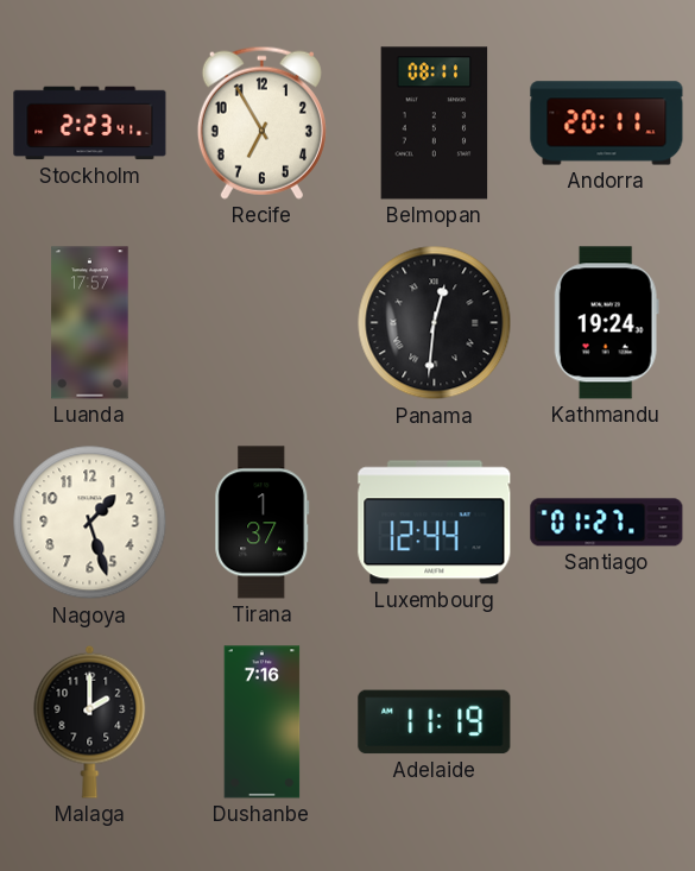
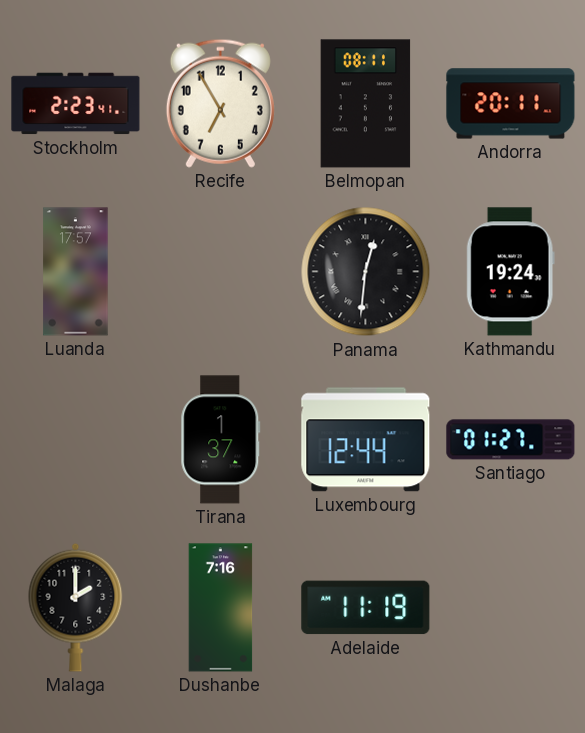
Nagoya: 1:27 -> none
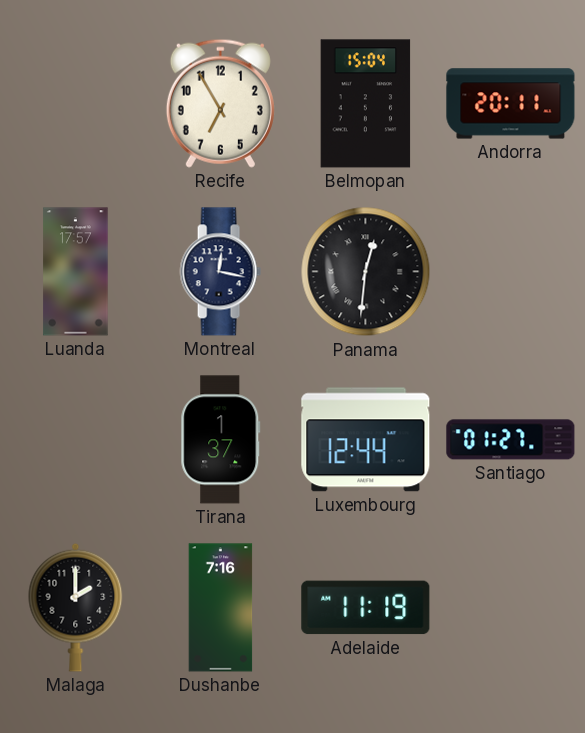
Stockholm: 2:23 -> none
Belmopan: 08:11 -> 15:04
Montreal: none -> 12:17
Kathmandu: 19:24 -> none
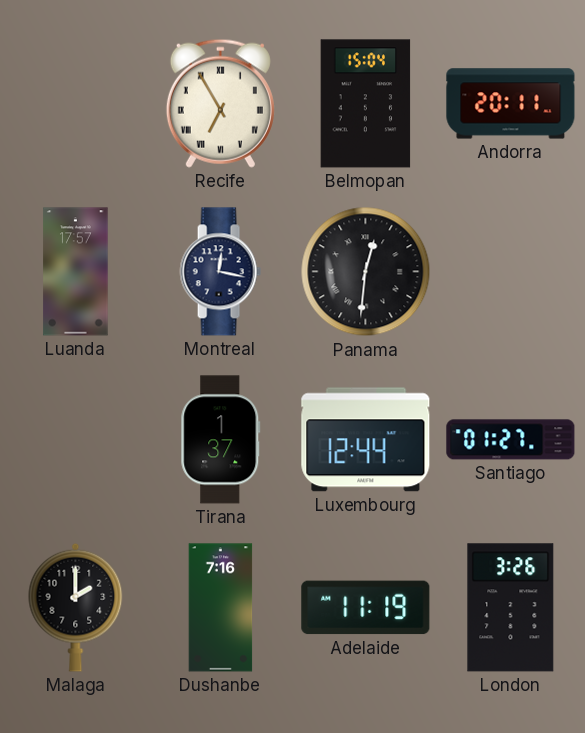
Recife numerals: Arabic -> Roman
London: none -> 3:26
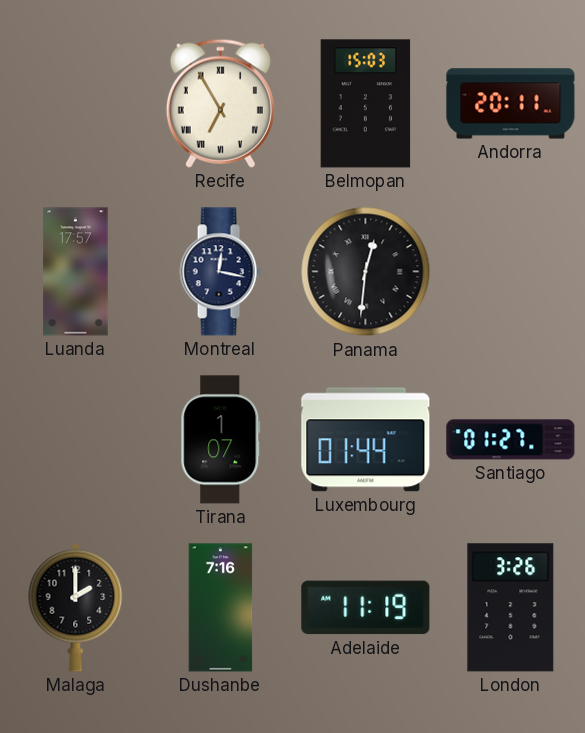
Belmopan: 15:04 -> 15:03
Tirana: 1:37 -> 1:07
Luxembourg: 12:44 -> 01:44
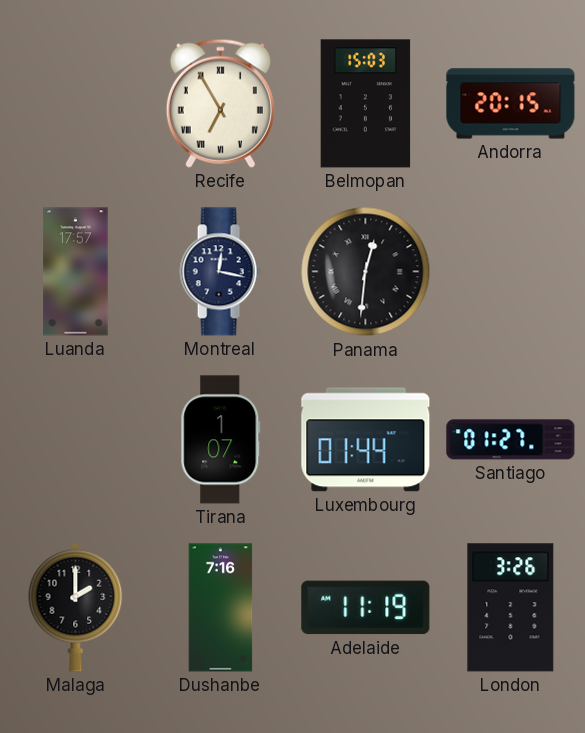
Andorra: 20:11 -> 20:15
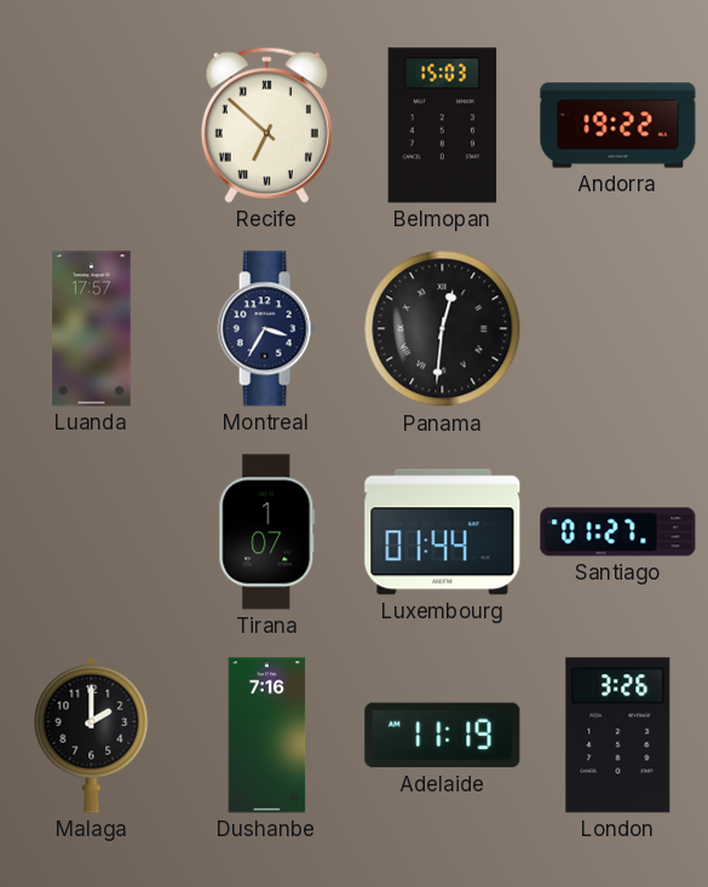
Recife: 6:55 -> 6:52
Andorra: 20:15 -> 19:22
Montreal: 12:17 -> 3:35
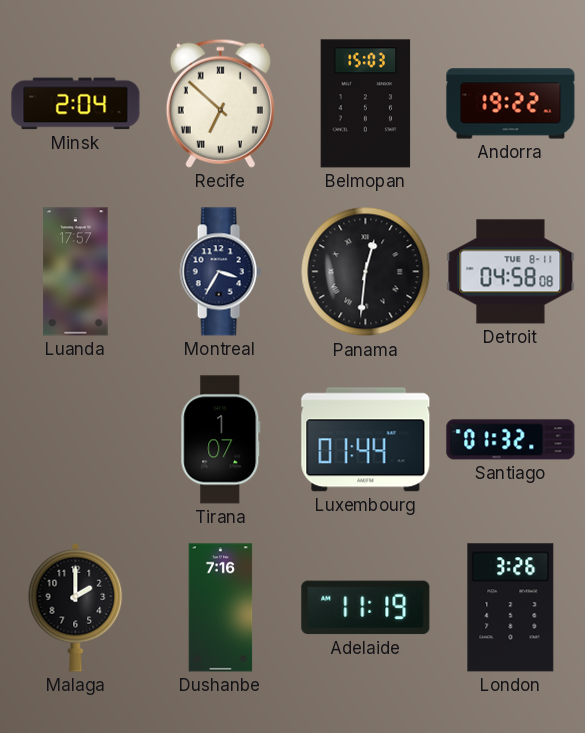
Minsk: none -> 2:04
Detroit: none -> 04:58
Santiago: 01:27 -> 01:32
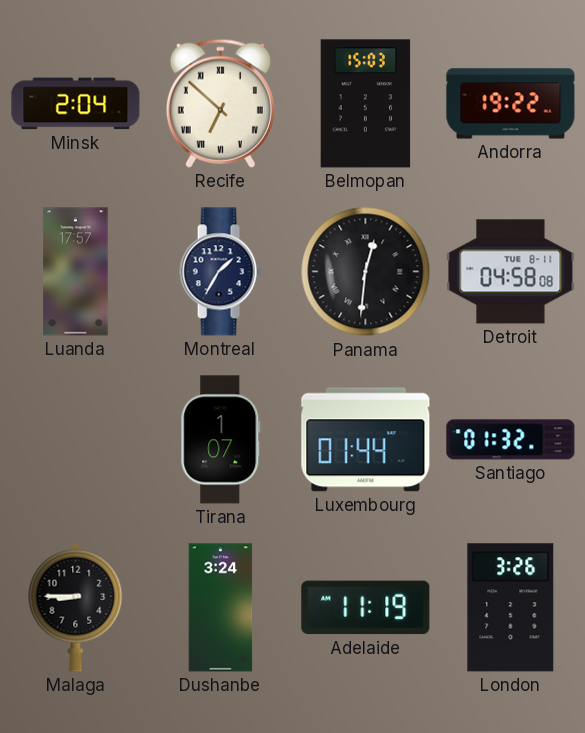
Montreal: 3:35 -> 1:35
Malaga: 2:00 -> 8:45
Dushanbe: 7:16 -> 3:24
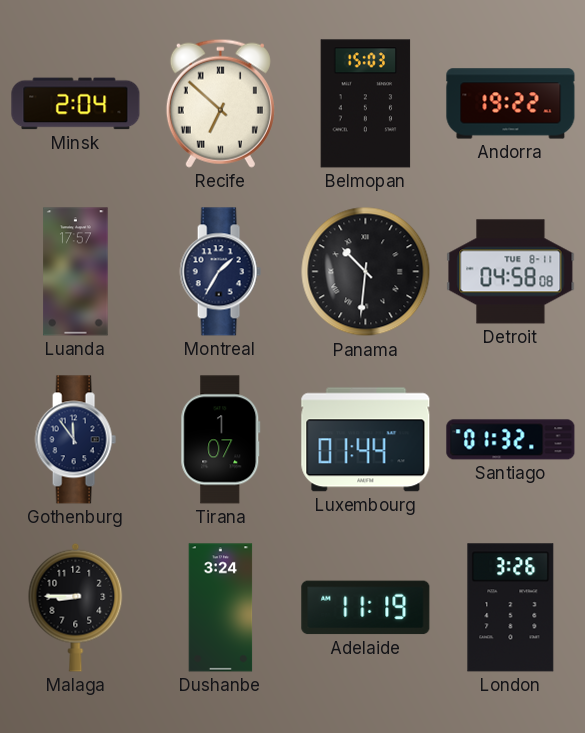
Panama: 12:31 -> 10:31
Gothenburg: none -> 11:54
